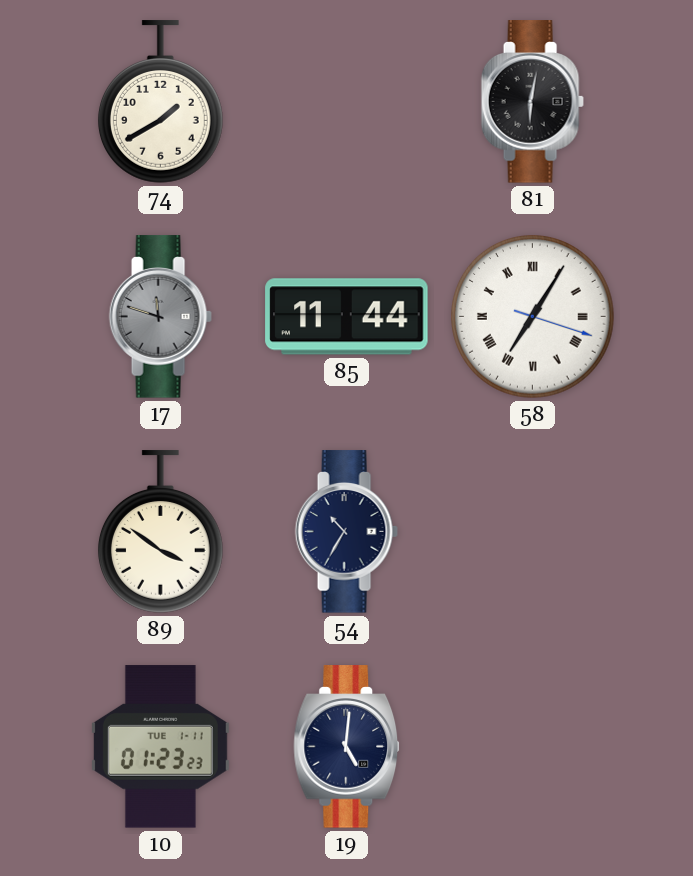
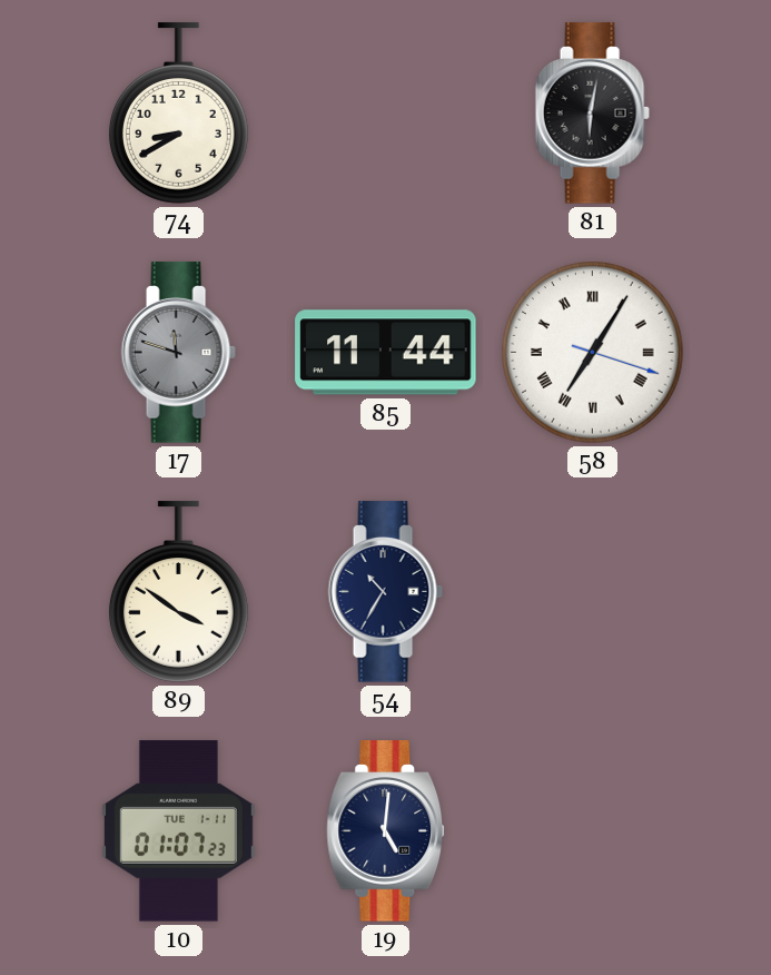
74: 1:40 -> 8:40
10: 01:23 -> 01:07
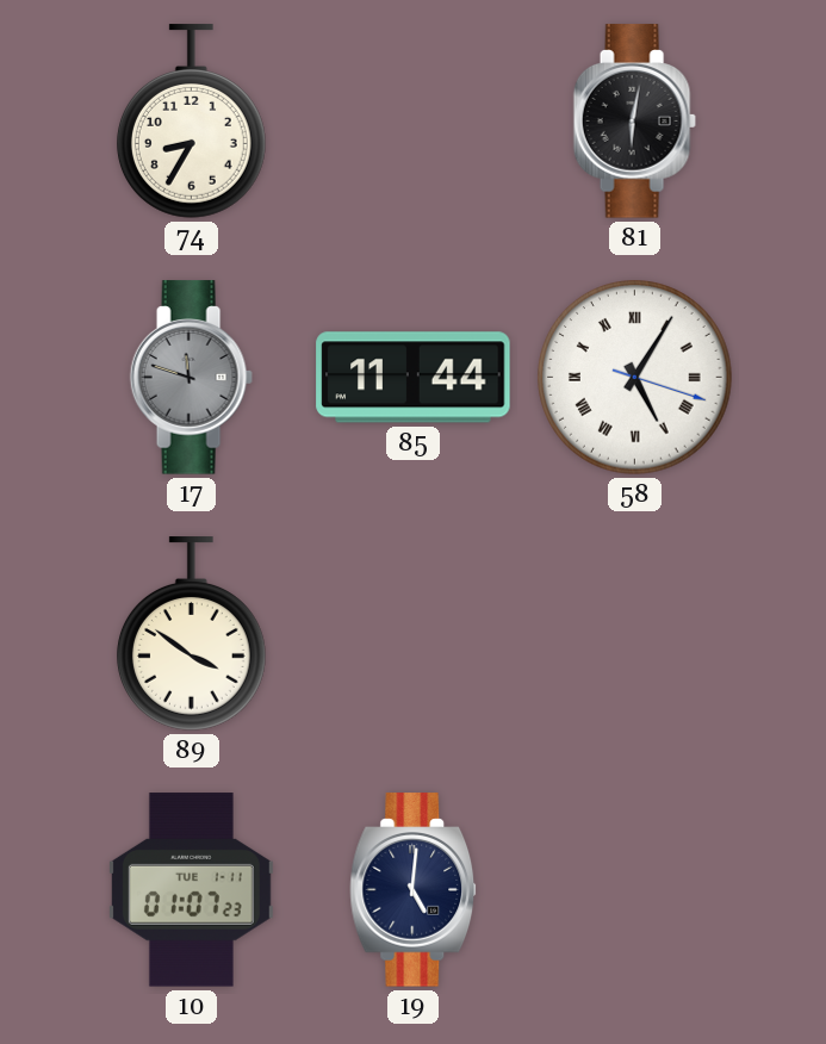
74: 8:40 -> 8:35
58: 7:05 -> 5:05
54: 10:35 -> none
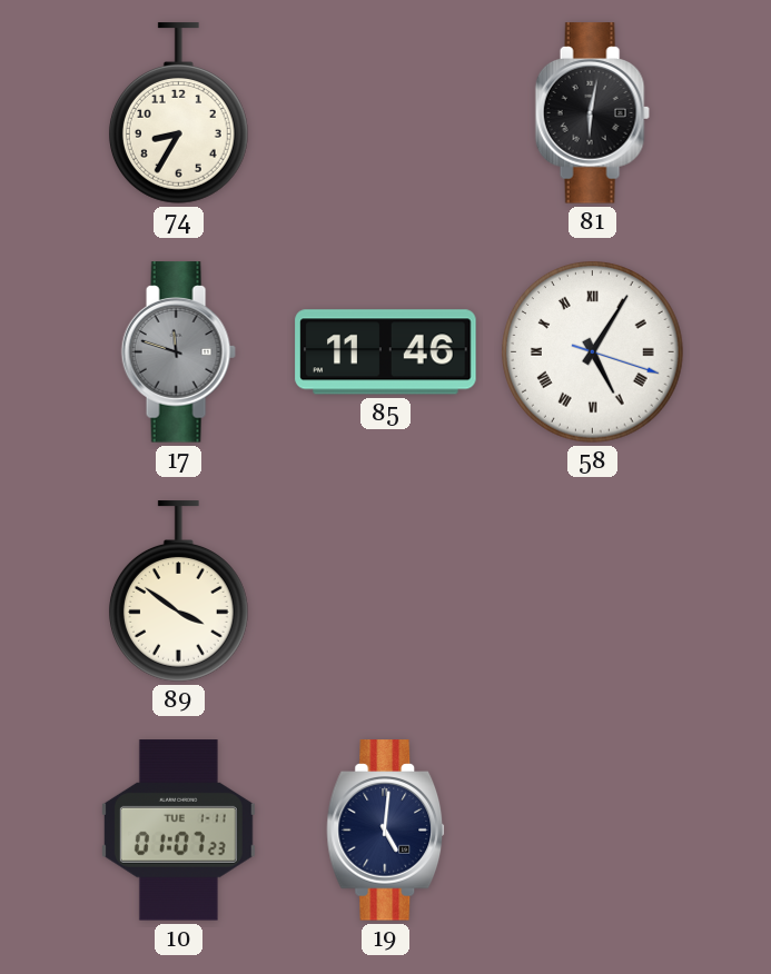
85: 11:44 -> 11:46
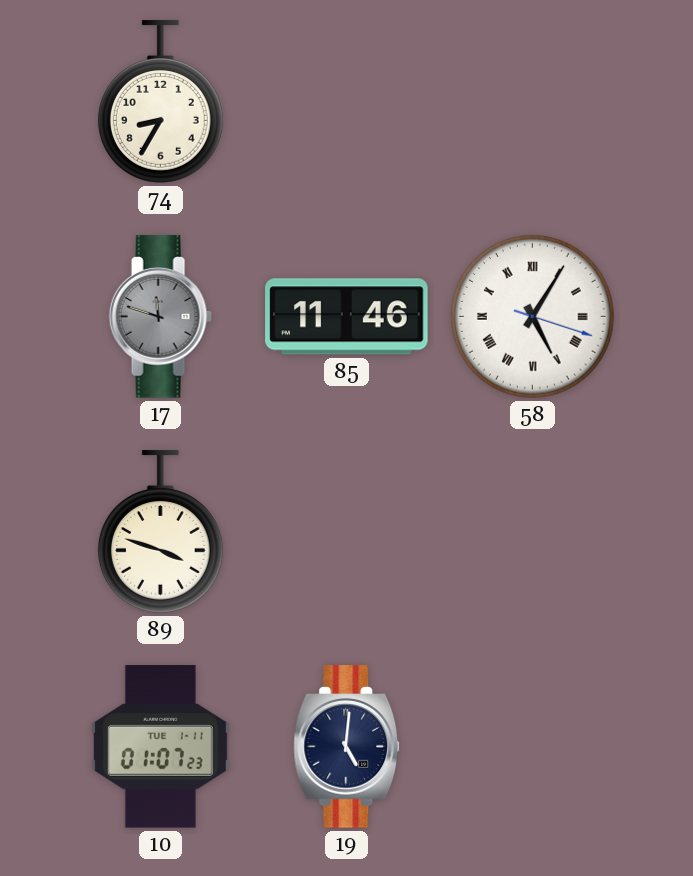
81: 6:02 -> none
89: 3:51 -> 3:48
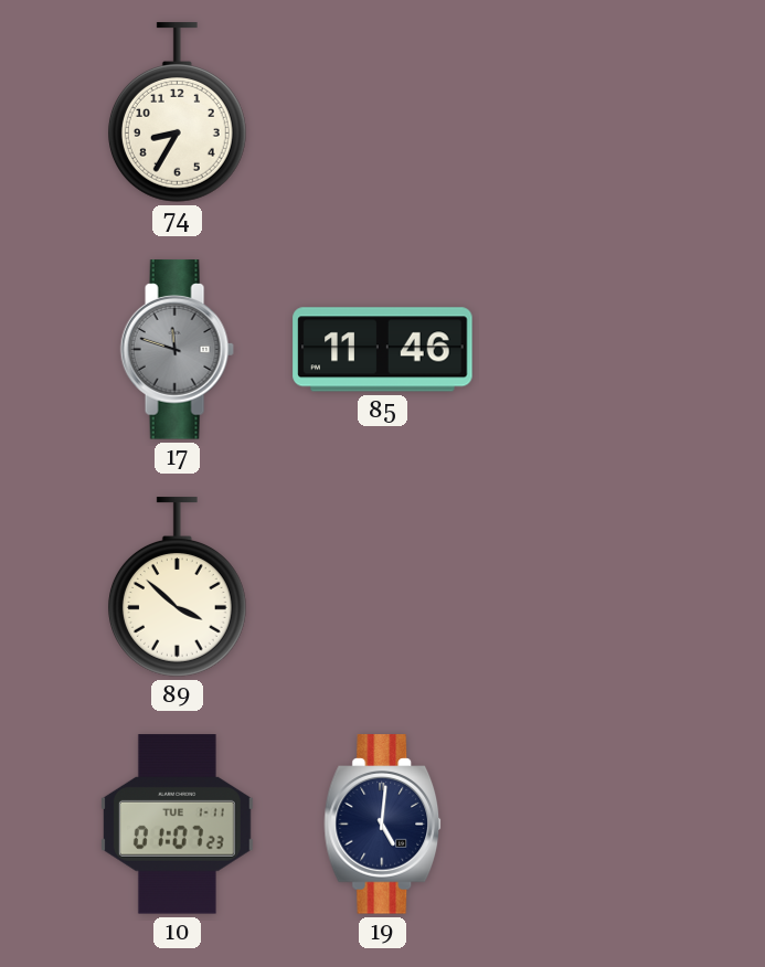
58: 5:05 -> none
89: 3:48 -> 3:52
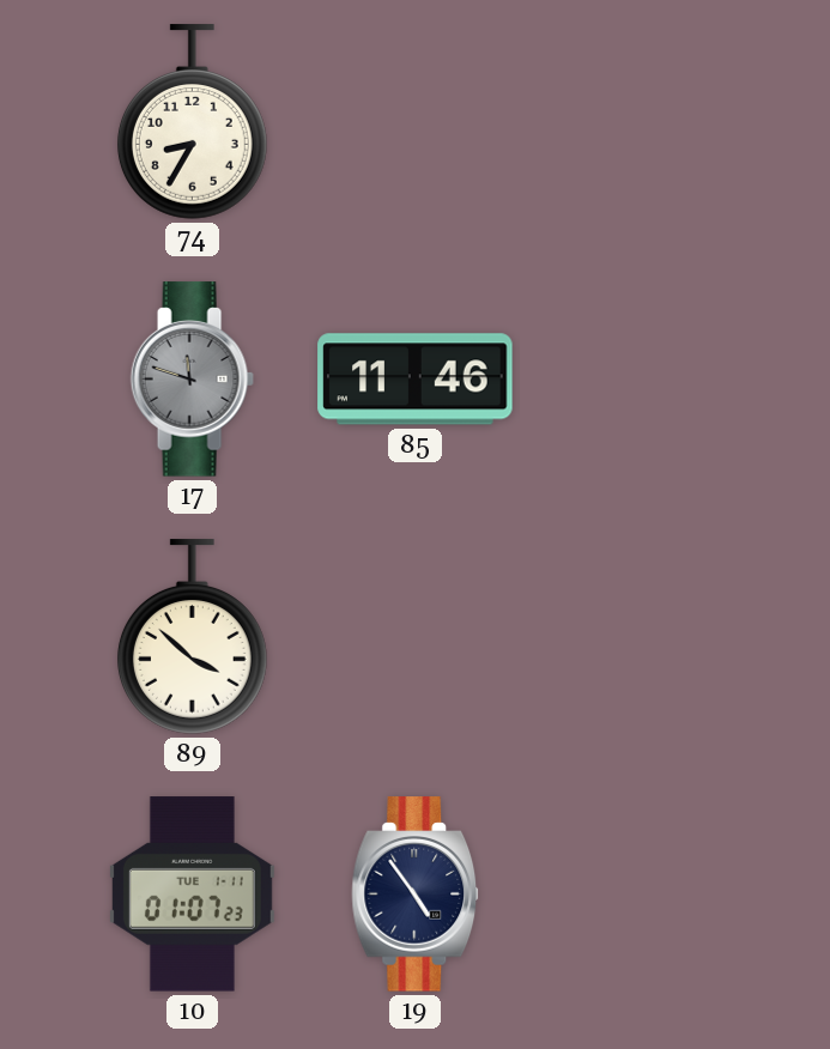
19: 5:01 -> 4:54
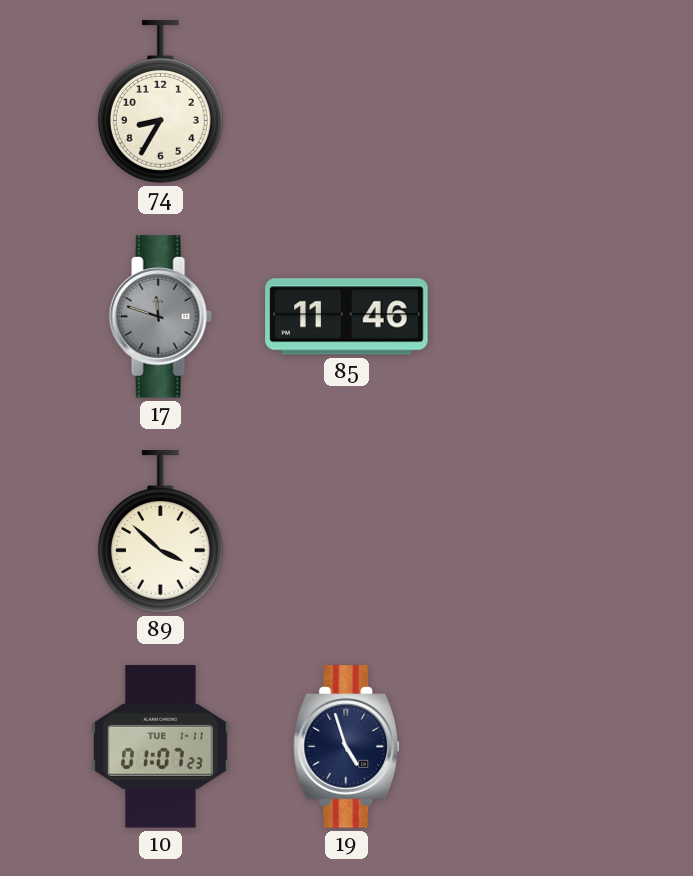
19: 4:54 -> 4:57
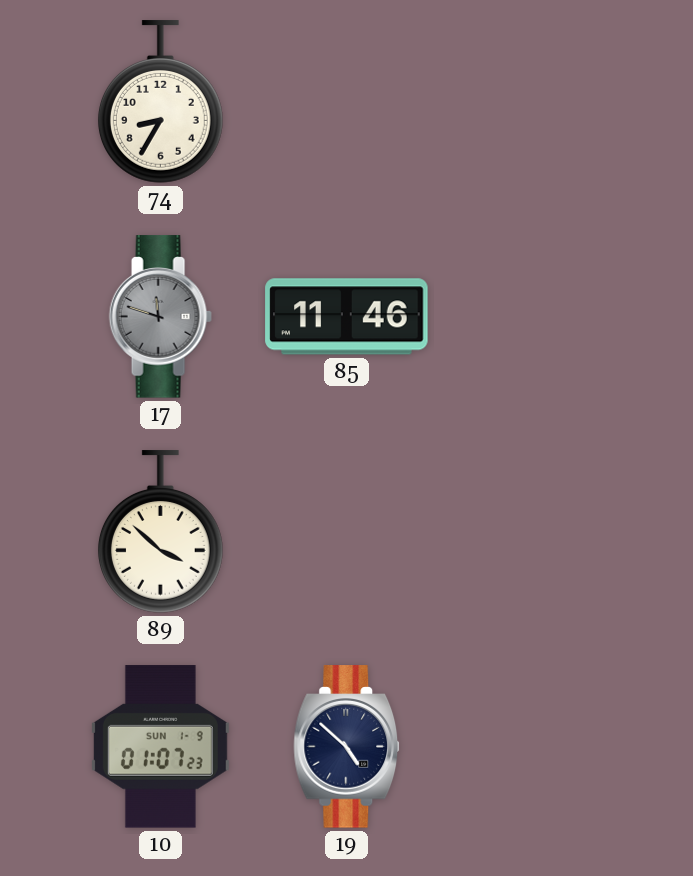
10 date: TUE 1-11 -> SUN 1-9
19: 4:57 -> 4:52
